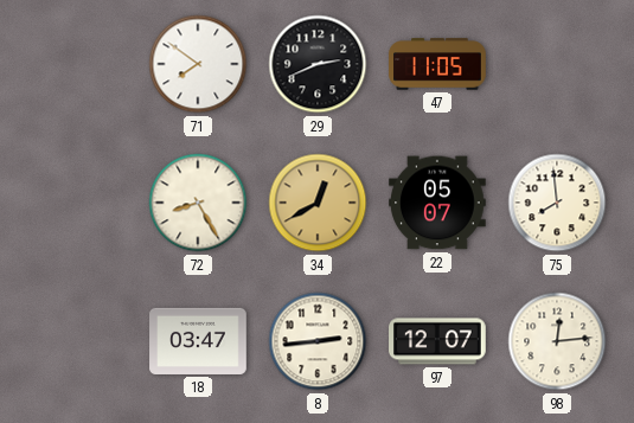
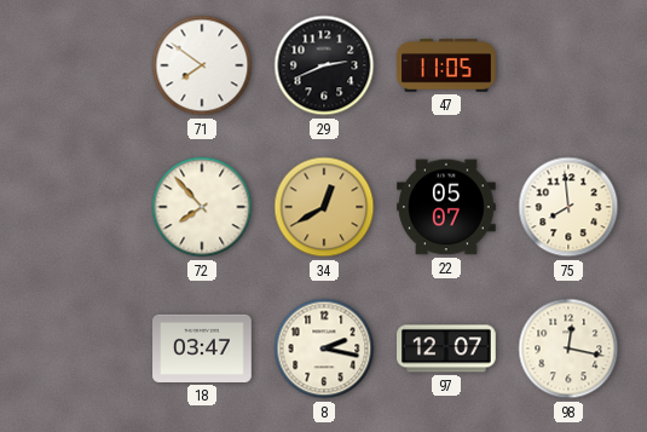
72: 8:25 -> 7:53
8: 2:44 -> 2:17
98: 12:14 -> 12:17
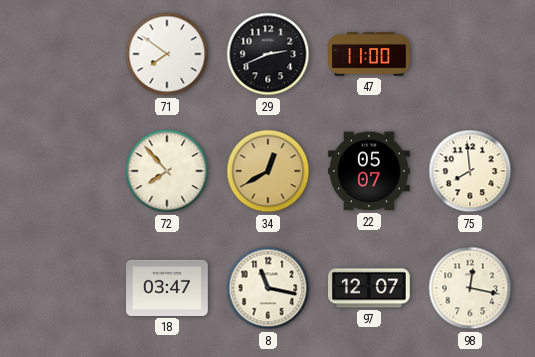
47: 11:05 -> 11:00
8: 2:17 -> 11:17
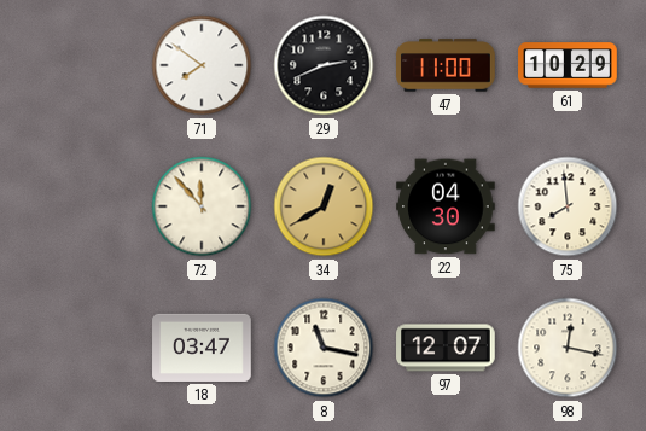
61: none -> 10:29
72: 7:53 -> 11:53
22: 05:07 -> 04:30
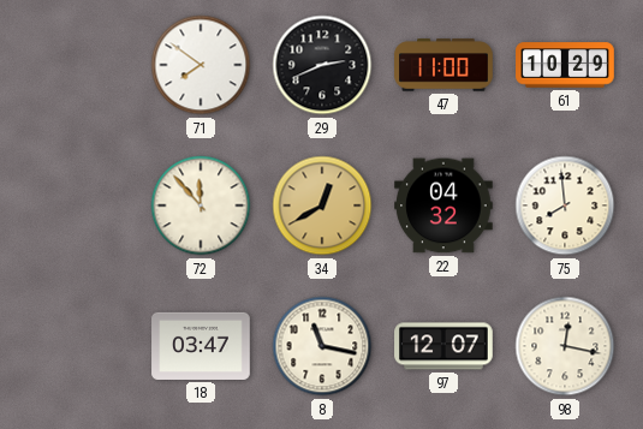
22: 04:30 -> 04:32
